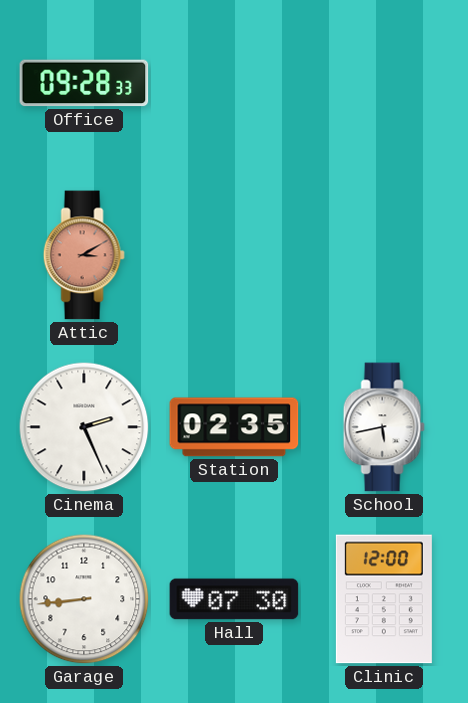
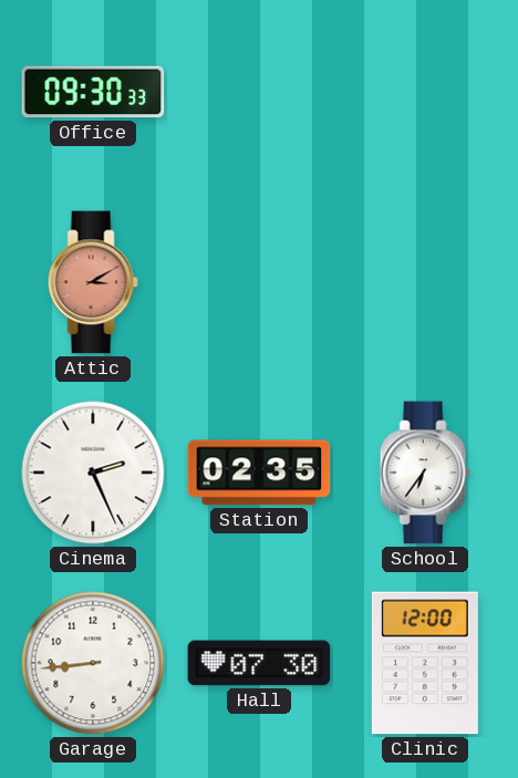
Office: 09:28 -> 09:30
School: 5:43 -> 6:36
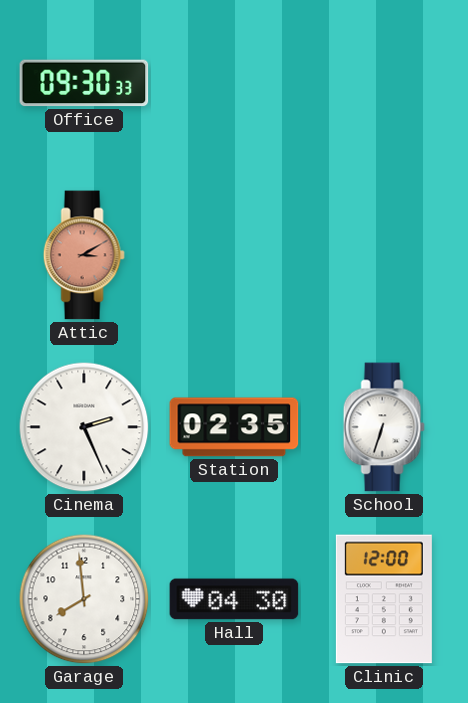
School: 6:36 -> 6:33
Garage: 8:44 -> 7:59
Hall: 07:30 -> 04:30
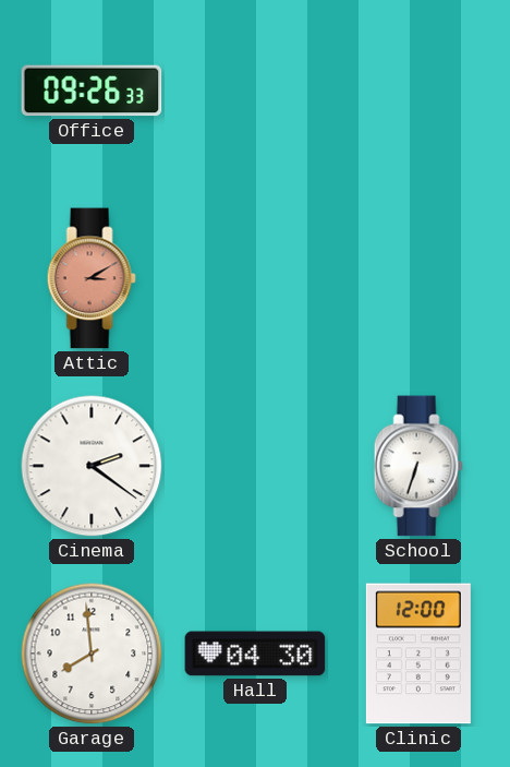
Office: 09:30 -> 09:26
Cinema: 2:26 -> 2:21
Station: 02:35 -> none
